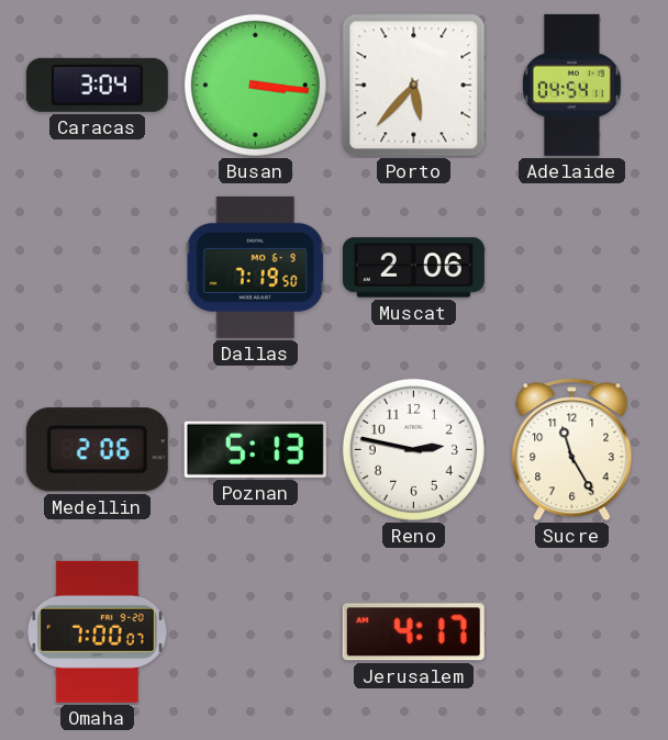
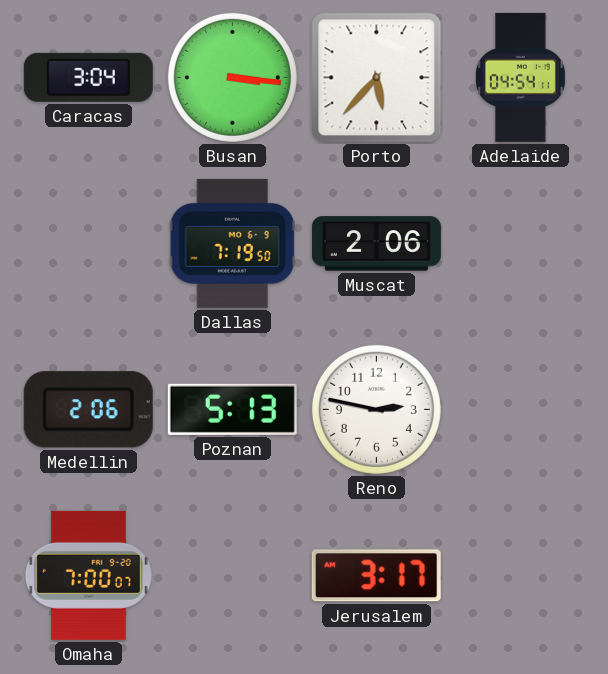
Sucre: 11:25 -> none
Jerusalem: 4:17 -> 3:17
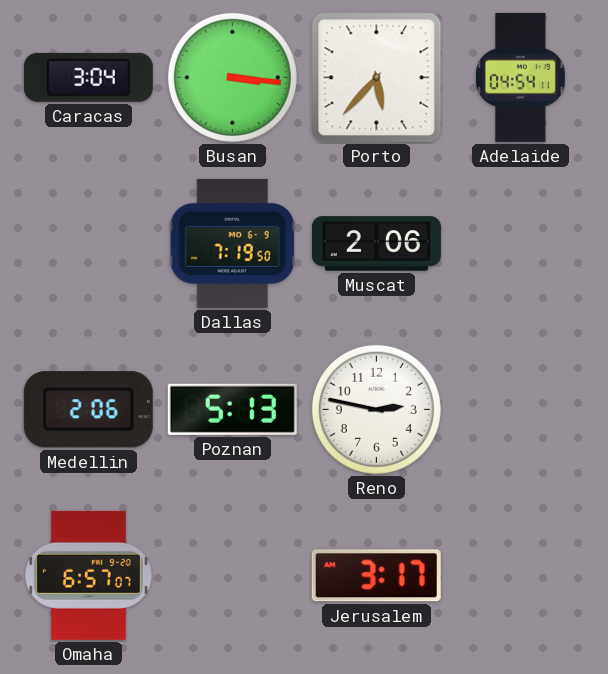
Omaha: 7:00 -> 6:57
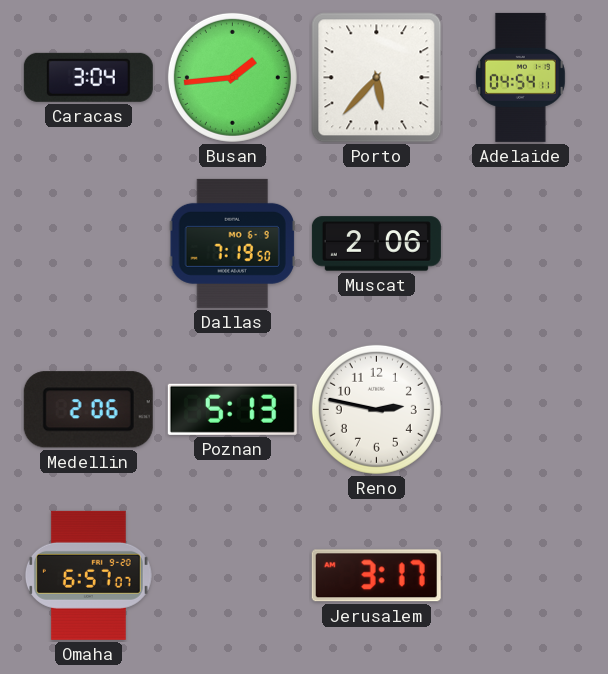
Busan: 3:16 -> 1:44
